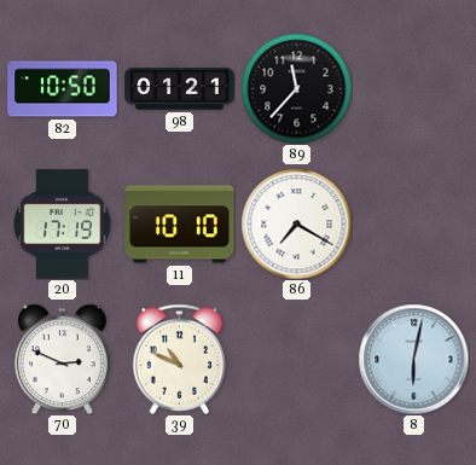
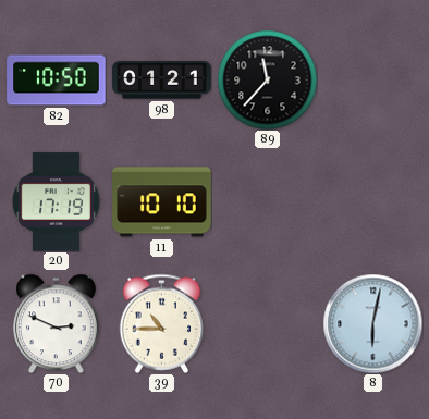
86: 7:20 -> none
39: 10:49 -> 10:45
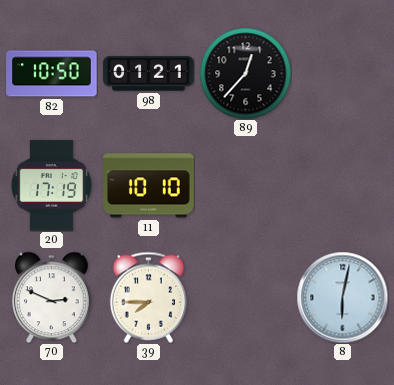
89: 11:37 -> 12:37
39: 10:45 -> 7:45
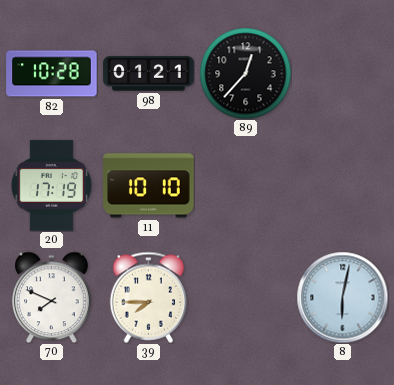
82: 10:50 -> 10:28
70: 2:49 -> 7:49
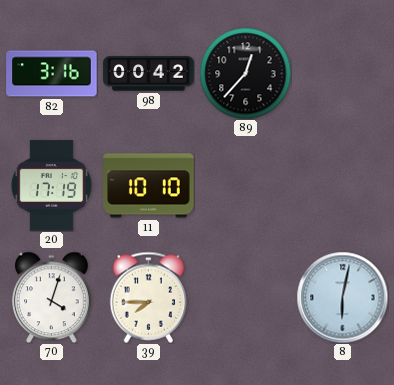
82: 10:28 -> 3:16
98: 01:21 -> 00:42
70: 7:49 -> 4:03
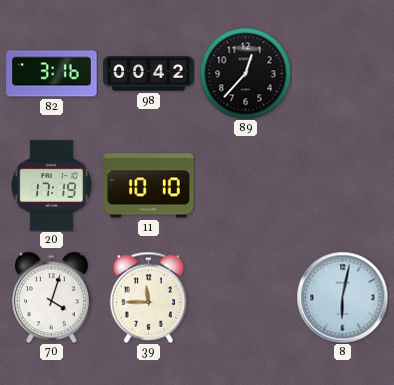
39: 7:45 -> 11:45
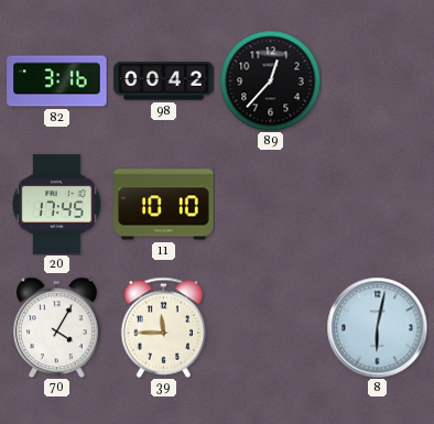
20: 17:19 -> 17:45
70: 4:03 -> 4:05
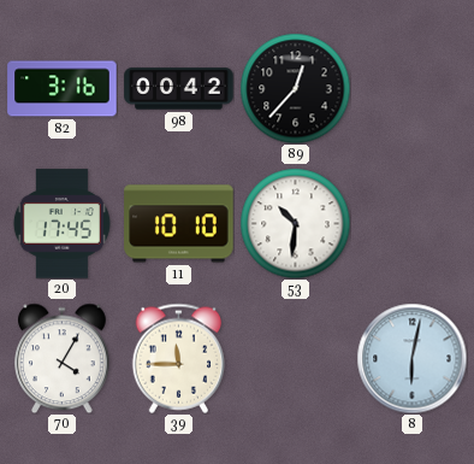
53: none -> 10:31
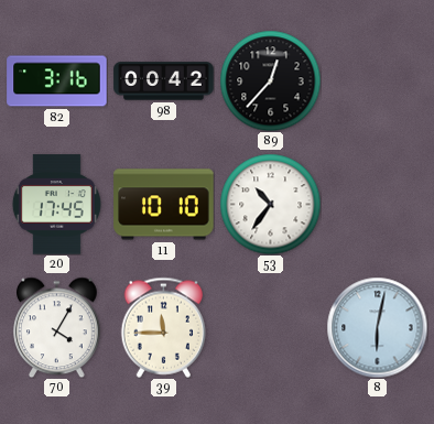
53: 10:31 -> 10:36
